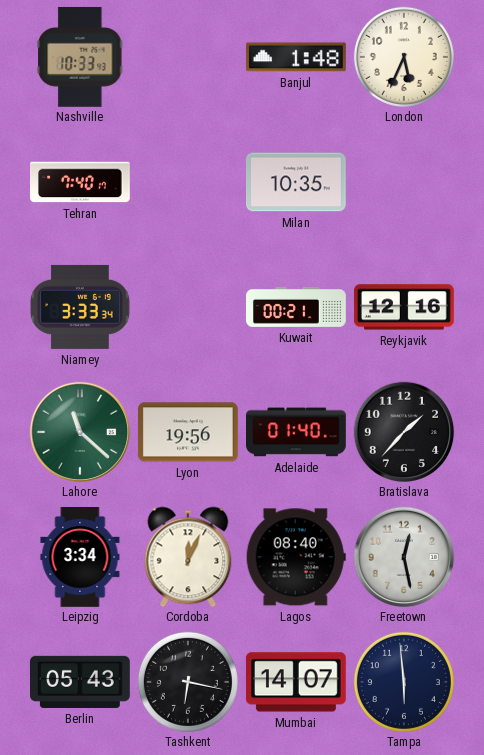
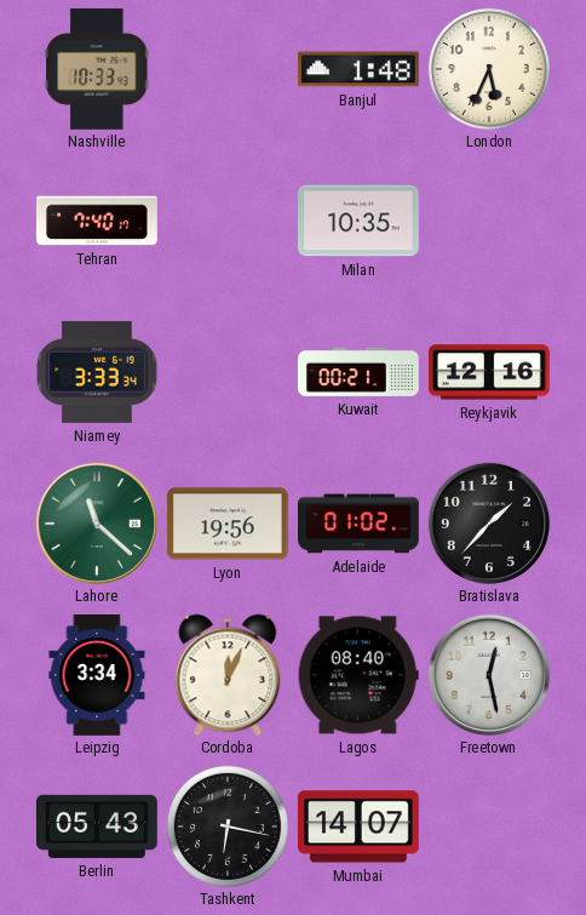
Adelaide: 01:40 -> 01:02
Tampa: 5:59 -> none
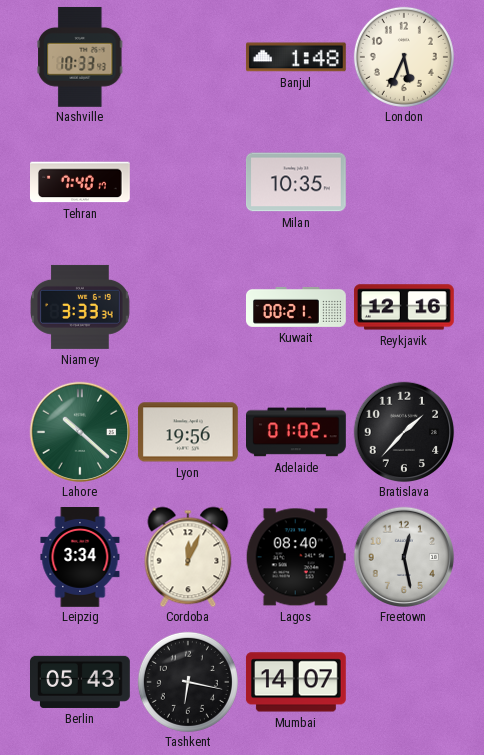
Lahore: 11:22 -> 10:22
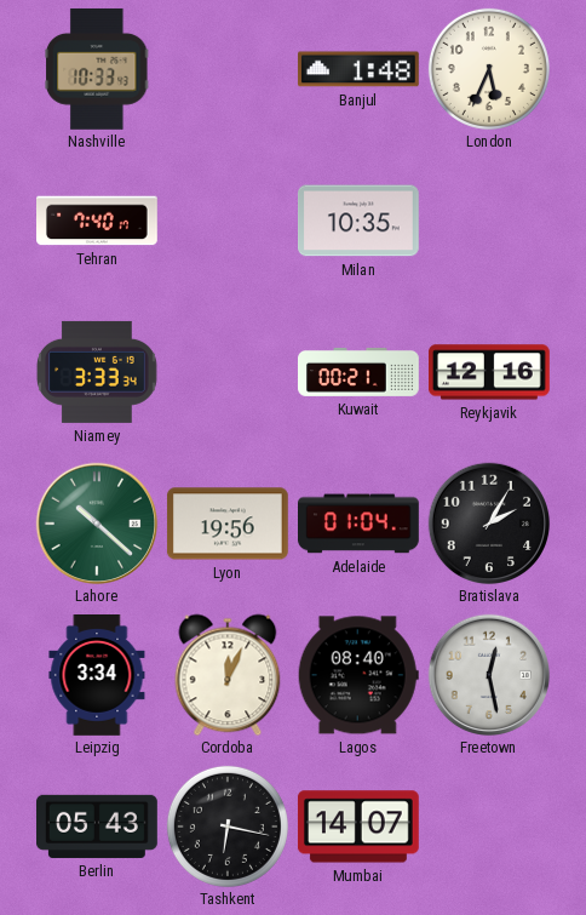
Adelaide: 01:02 -> 01:04
Bratislava: 1:37 -> 2:05
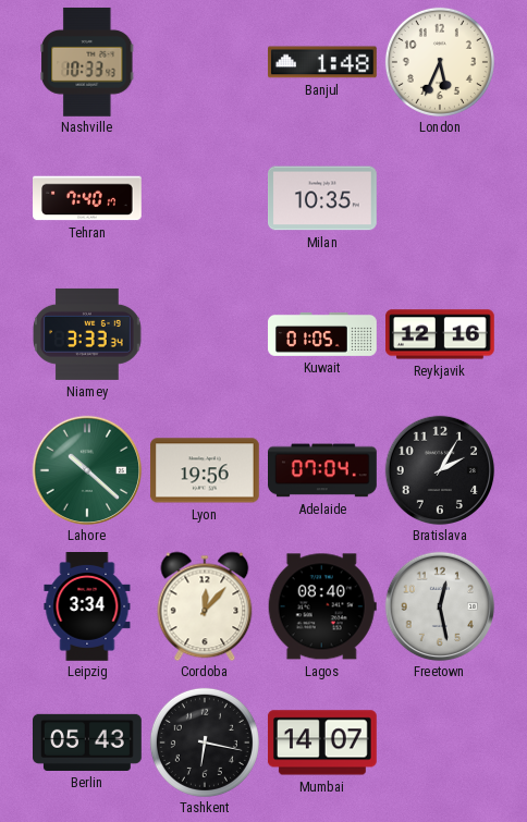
Kuwait: 00:21 -> 01:05
Adelaide: 01:04 -> 07:04
Cordoba: 12:04 -> 12:07
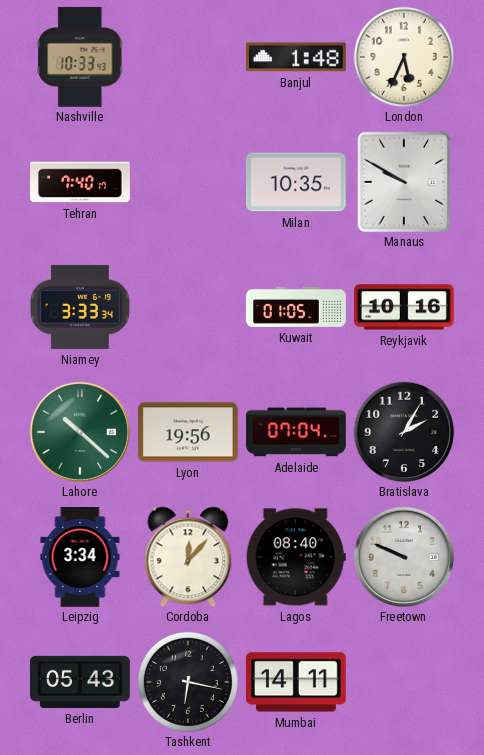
Manaus: none -> 9:50
Reykjavik: 12:16 -> 10:16
Freetown: 12:28 -> 9:49
Mumbai: 14:07 -> 14:11
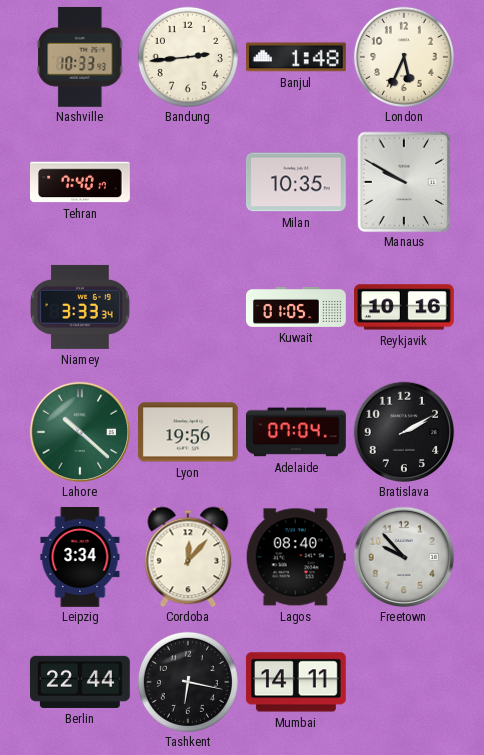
Bandung: none -> 2:44
Bratislava: 2:05 -> 2:10
Freetown: 9:49 -> 9:53
Berlin: 05:43 -> 22:44
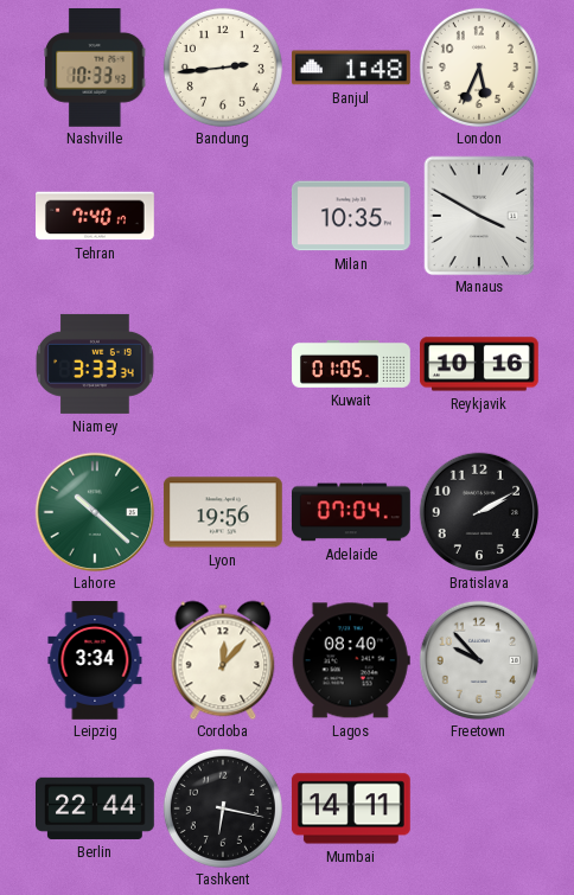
Manaus: 9:50 -> 3:50
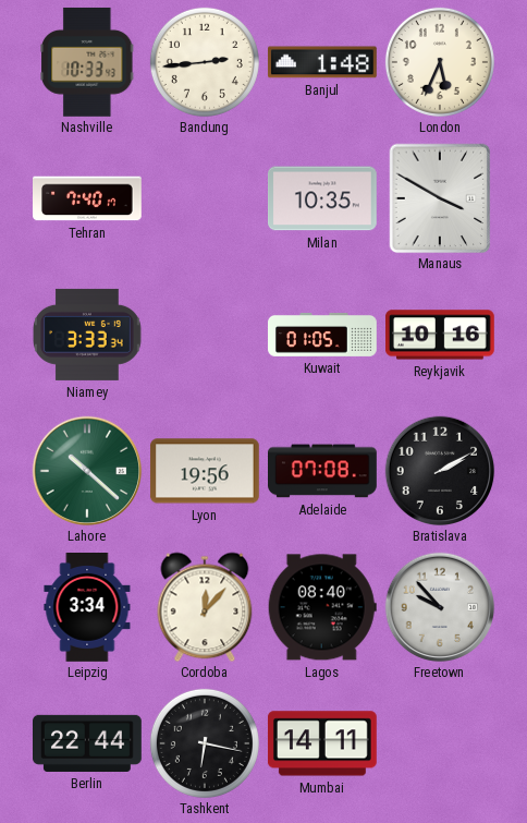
Adelaide: 07:04 -> 07:08
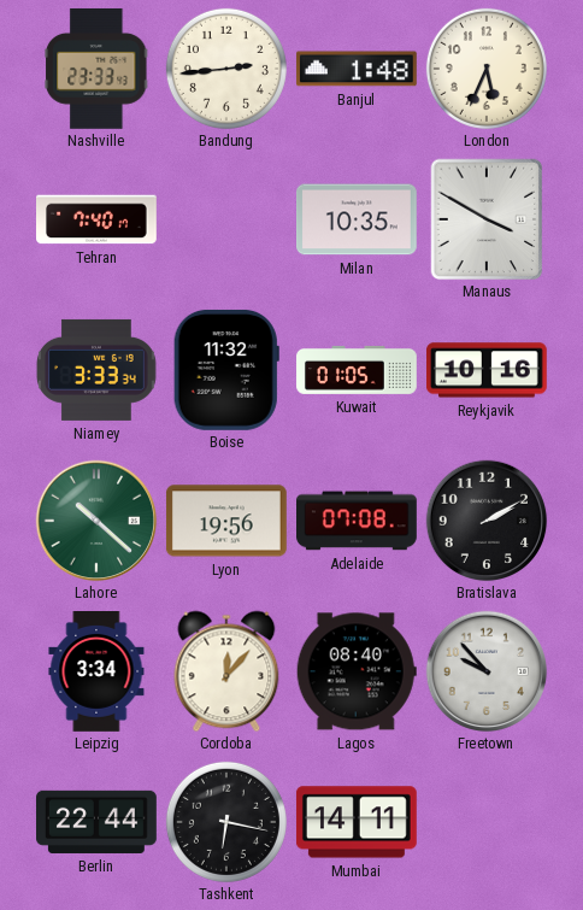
Nashville: 10:33 -> 23:33
Boise: none -> 11:32
